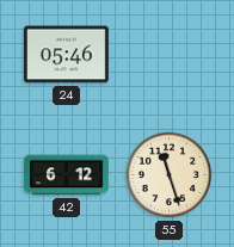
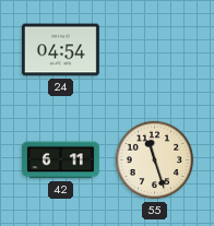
24: 05:46 -> 04:54
42: 6:12 -> 6:11
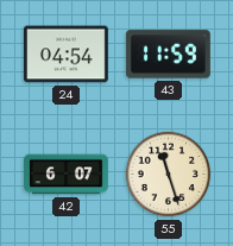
43: none -> 11:59
42: 6:11 -> 6:07
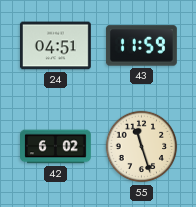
24: 04:54 -> 04:51
42: 6:07 -> 6:02
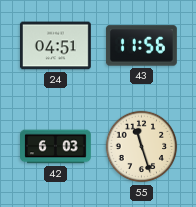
43: 11:59 -> 11:56
42: 6:02 -> 6:03
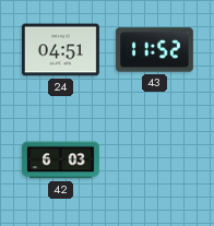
43: 11:56 -> 11:52
55: 11:27 -> none
